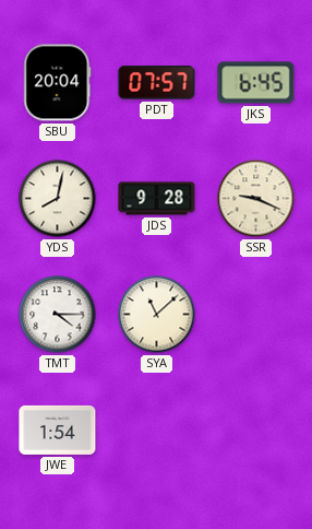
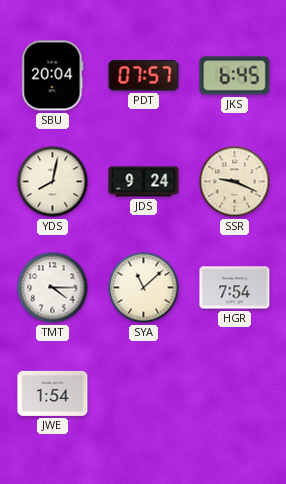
JDS: 9:28 -> 9:24
HGR: none -> 7:54
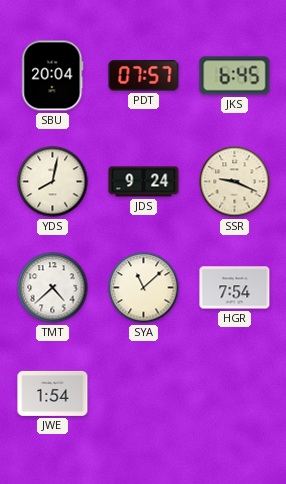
TMT: 4:15 -> 4:38
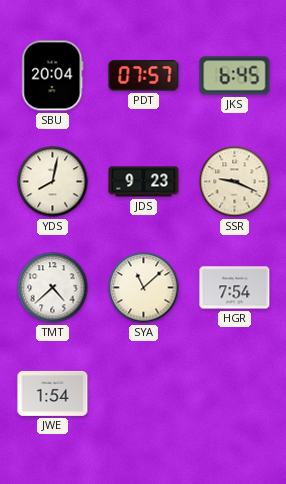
JDS: 9:24 -> 9:23
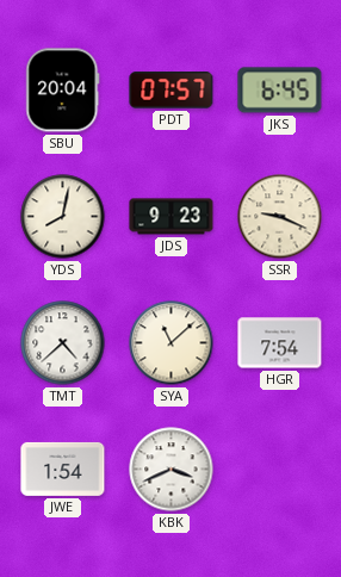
KBK: none -> 3:41
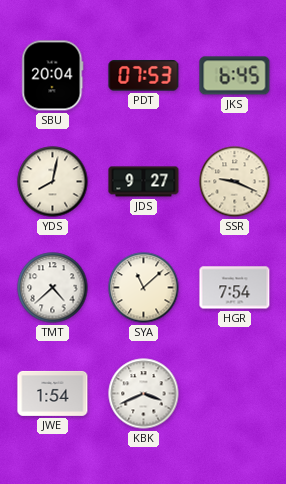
PDT: 07:57 -> 07:53
JDS: 9:23 -> 9:27
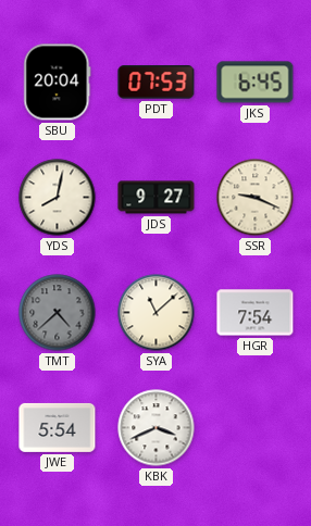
TMT dial: white -> grey
JWE: 1:54 -> 5:54
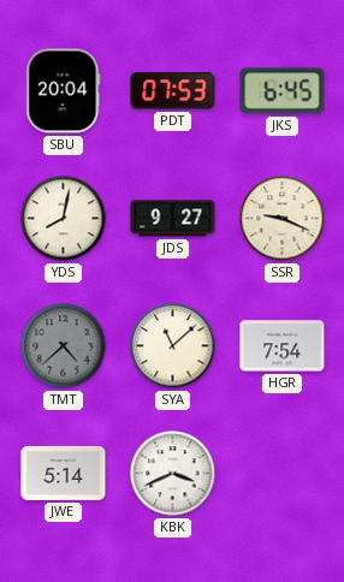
JWE: 5:54 -> 5:14
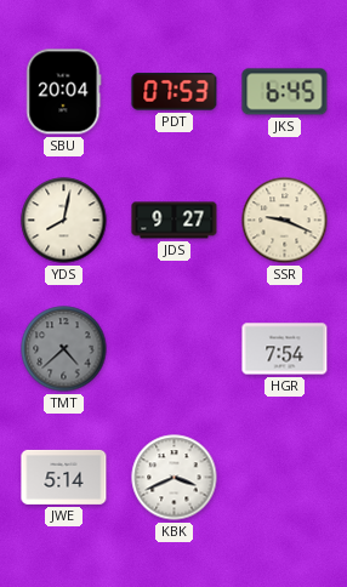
SYA: 11:08 -> none
